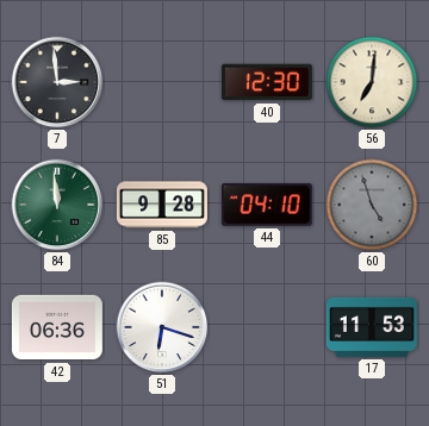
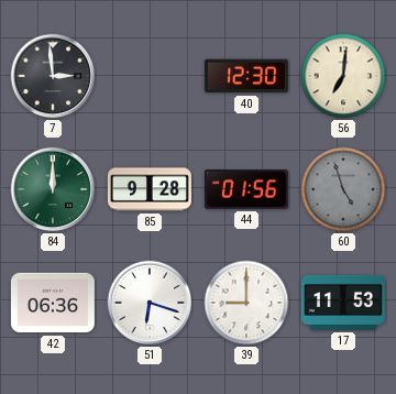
84: 11:59 -> 12:00
44: 04:10 -> 01:56
39: none -> 9:00
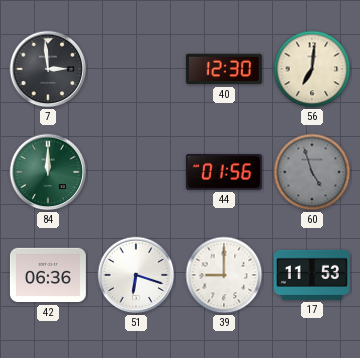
85: 9:28 -> none
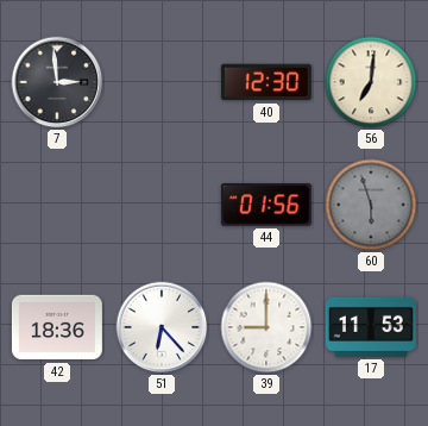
84: 12:00 -> none
60: 4:57 -> 5:57
42: 06:36 -> 18:36
51: 6:18 -> 6:23
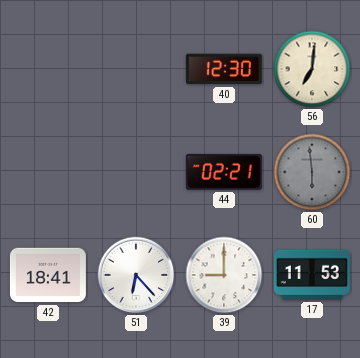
7: 2:59 -> none
44: 01:56 -> 02:21
60: 5:57 -> 5:59
42: 18:36 -> 18:41
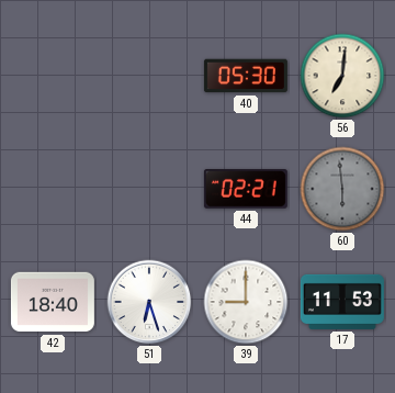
40: 12:30 -> 05:30
42: 18:41 -> 18:40
51: 6:23 -> 6:27
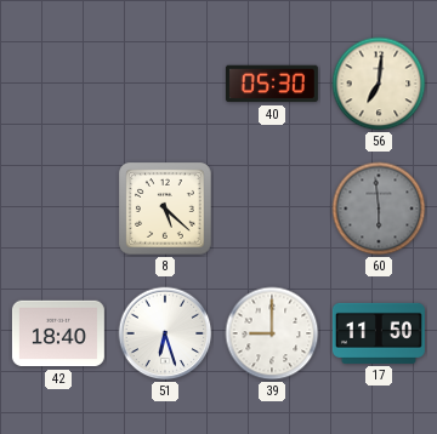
8: none -> 5:22
44: 02:21 -> none
17: 11:53 -> 11:50
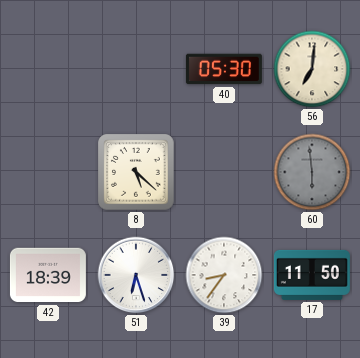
42: 18:40 -> 18:39
39: 9:00 -> 8:36
